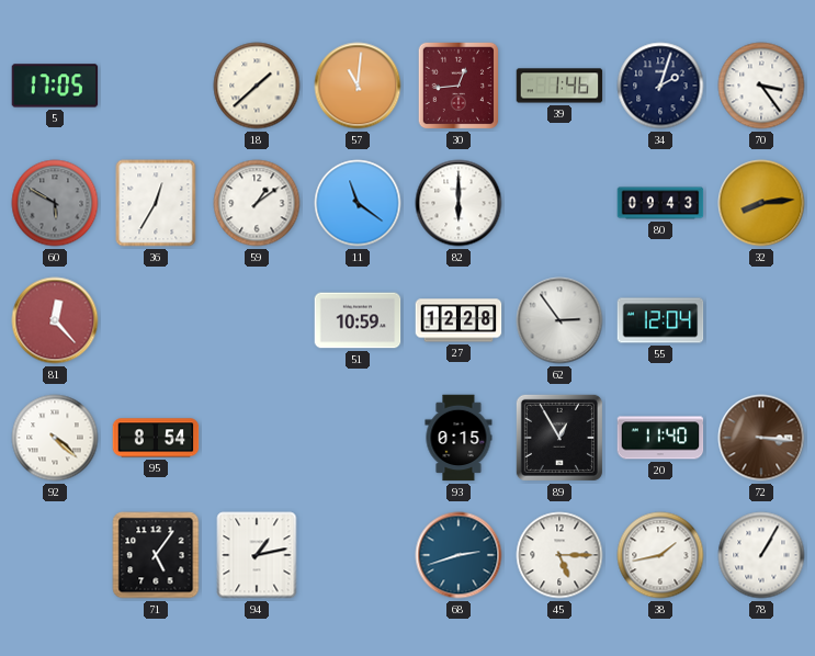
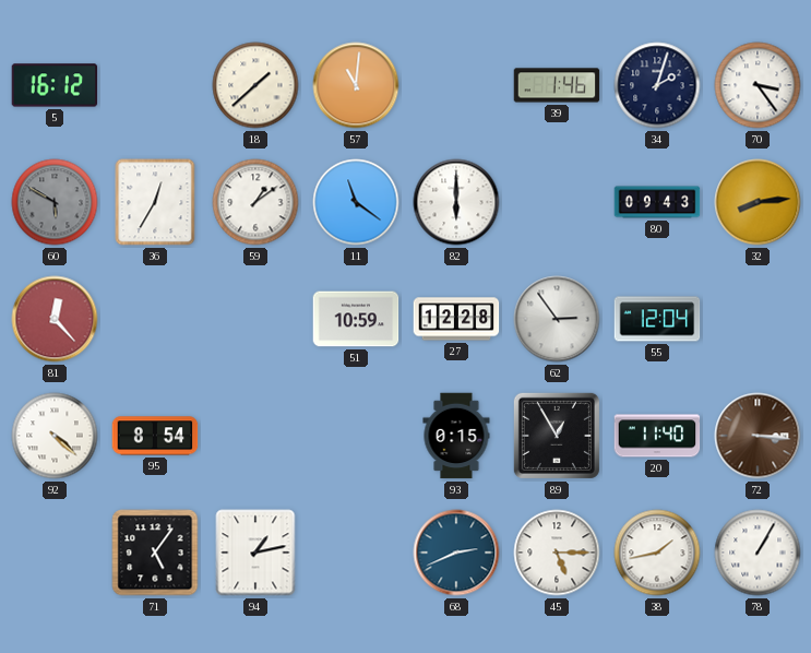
5: 17:05 -> 16:12
30: 12:44 -> none
68: 2:42 -> 2:41
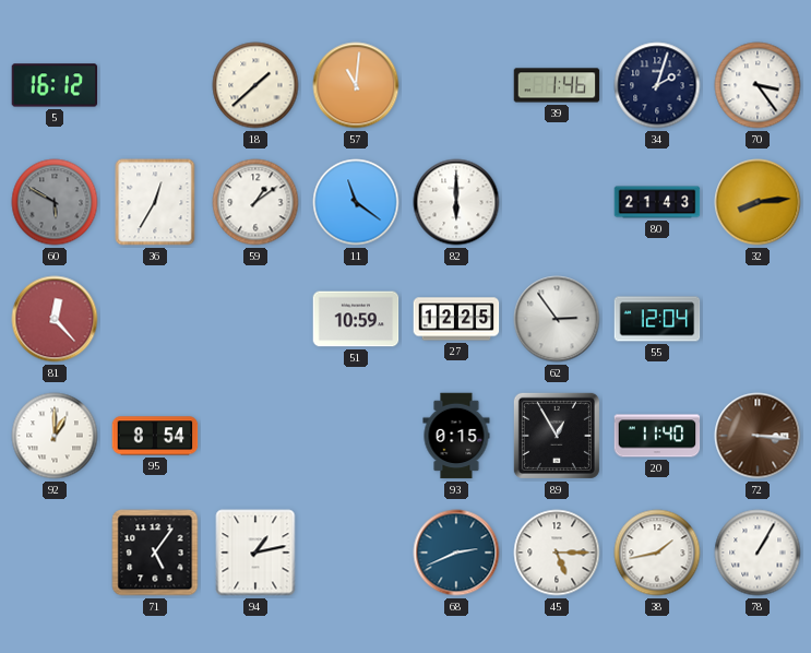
80: 09:43 -> 21:43
27: 12:28 -> 12:25
92: 4:22 -> 1:00
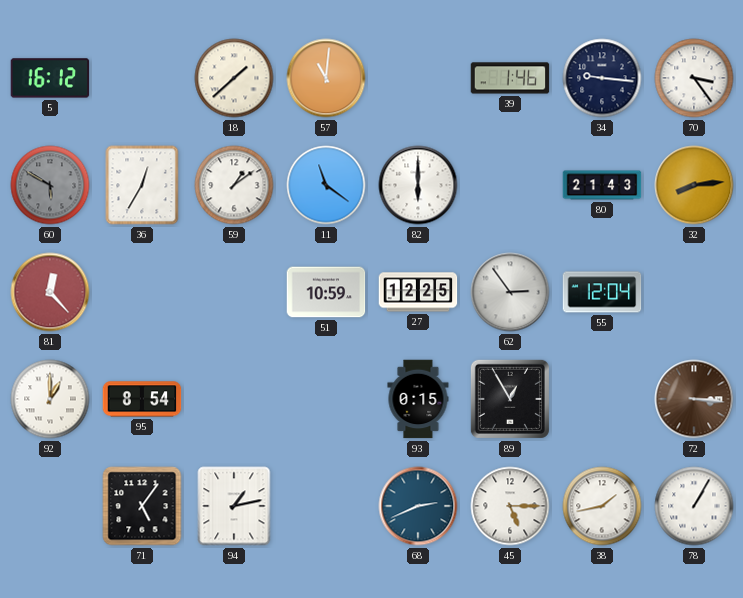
34: 2:03 -> 9:16
20: 11:40 -> none
